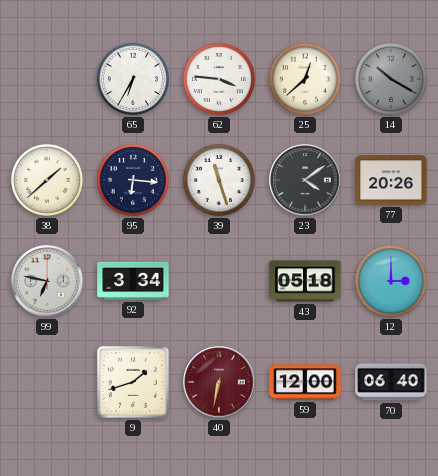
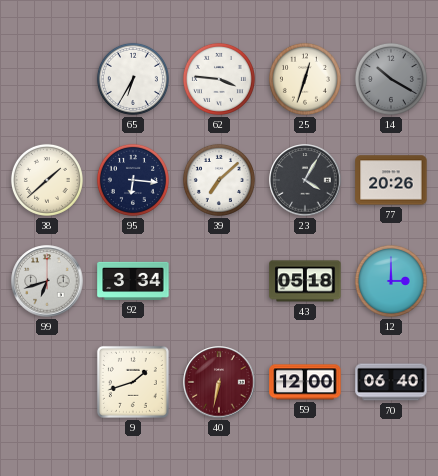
25: 12:38 -> 12:33
39: 11:27 -> 7:08
23: 4:09 -> 4:05
99: 6:47 -> 6:42
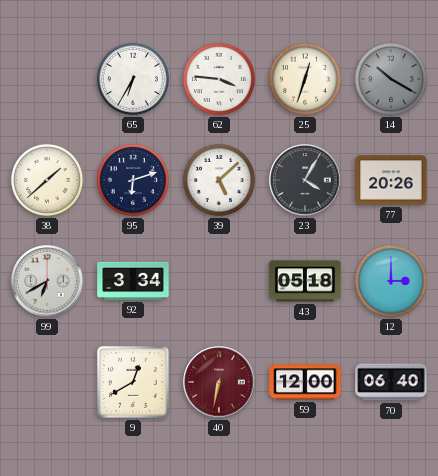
95: 6:16 -> 6:12
39: 7:08 -> 5:08
99: 6:42 -> 6:40
9: 1:42 -> 12:40
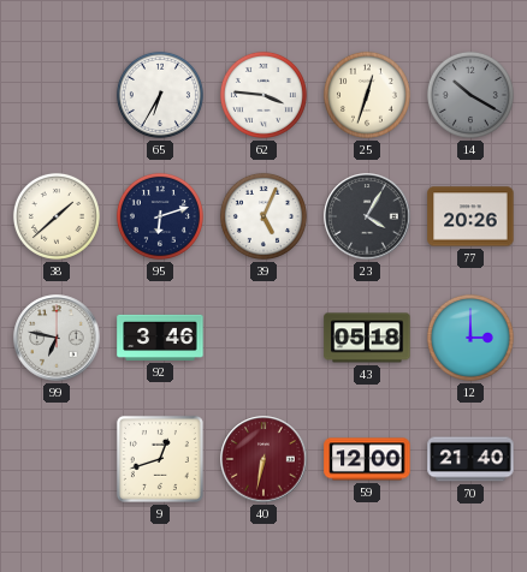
39: 5:08 -> 5:04
99: 6:40 -> 6:47
92: 3:34 -> 3:46
9: 12:40 -> 12:42
70: 06:40 -> 21:40
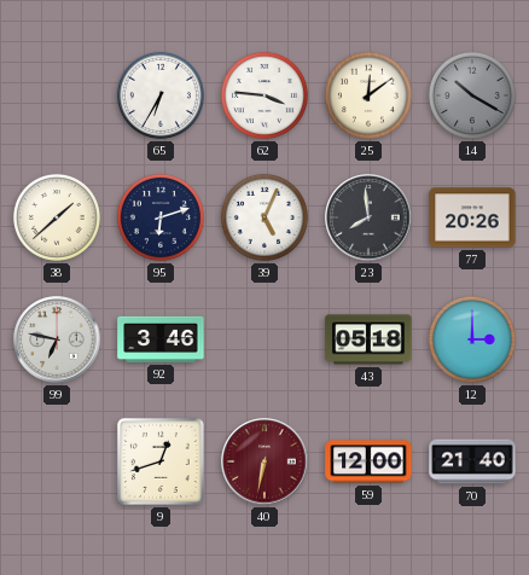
25: 12:33 -> 12:09
23: 4:05 -> 7:59
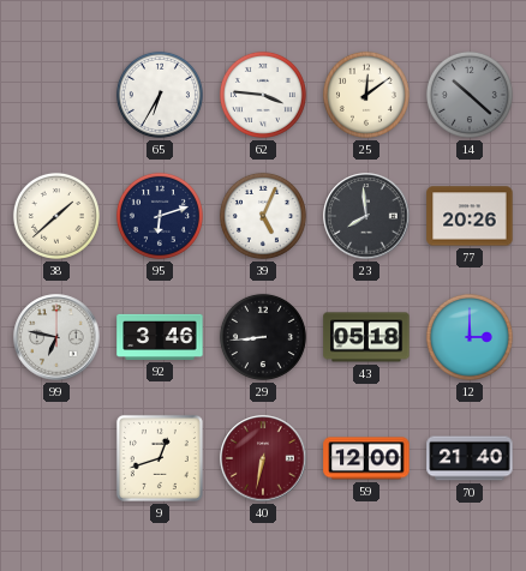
14: 10:20 -> 10:22
29: none -> 8:44
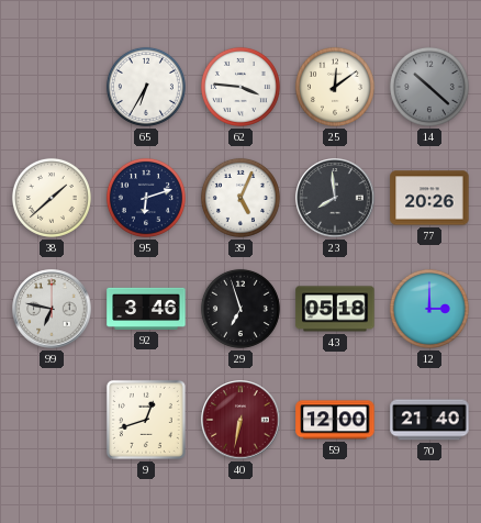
29: 8:44 -> 6:57
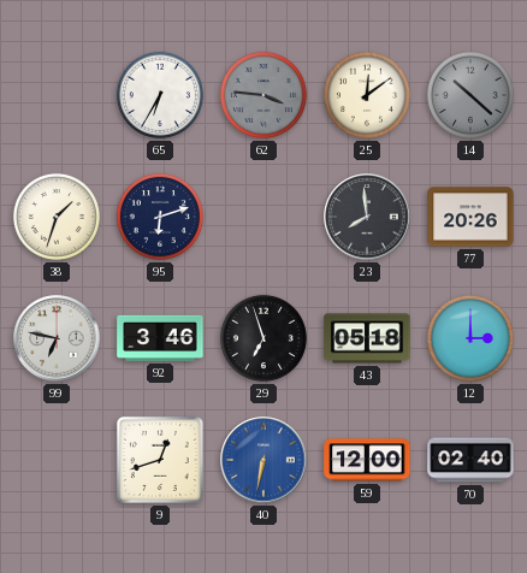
62 dial: white -> grey
38: 1:38 -> 1:33
39: 5:04 -> none
40 dial: burgundy -> blue
70: 21:40 -> 02:40
